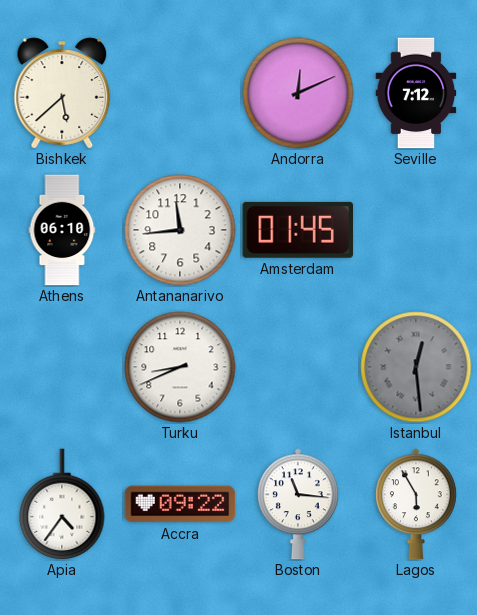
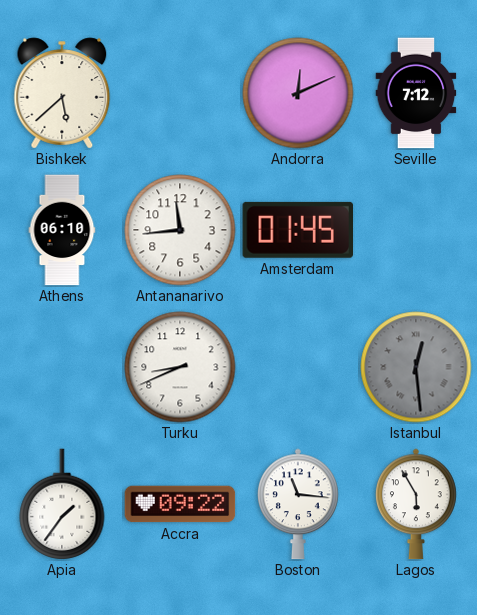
Apia: 4:36 -> 1:36
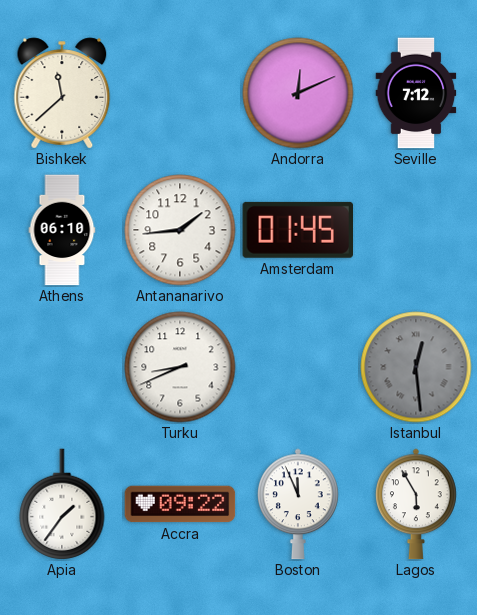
Bishkek: 5:38 -> 11:38
Antananarivo: 11:44 -> 1:44
Boston: 11:16 -> 11:56
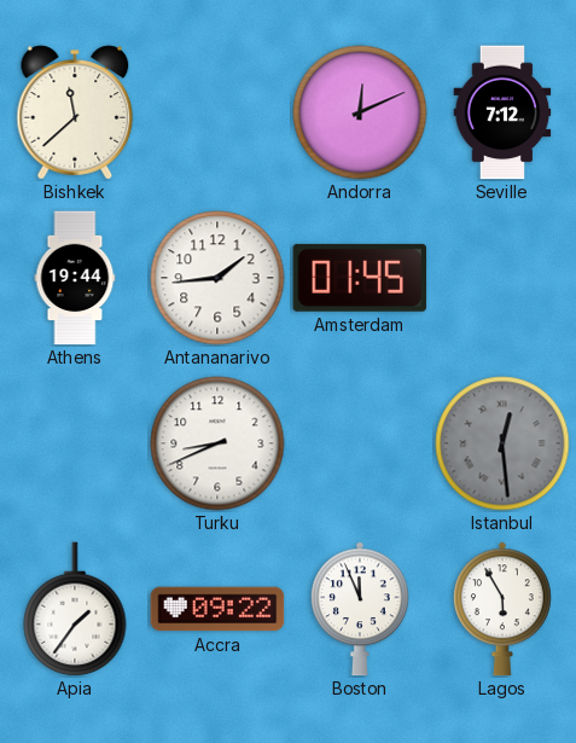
Athens: 06:10 -> 19:44
